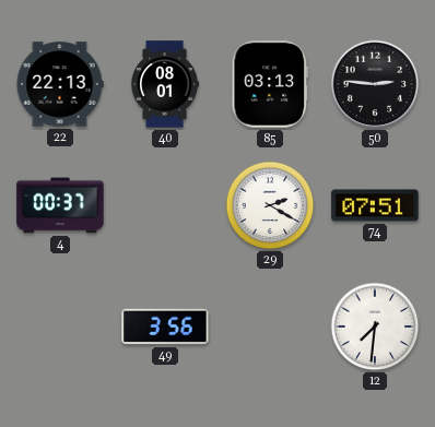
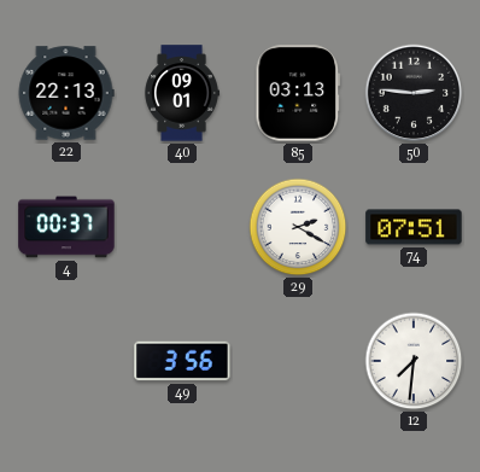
40: 08:01 -> 09:01
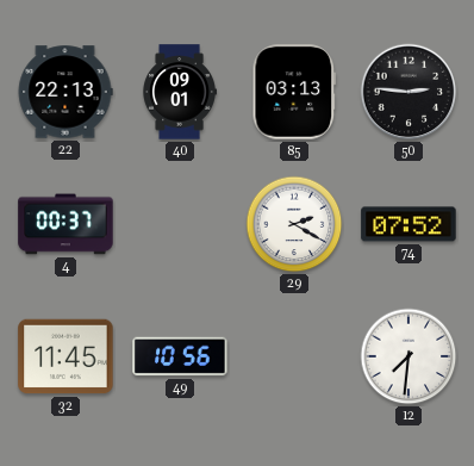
74: 07:51 -> 07:52
32: none -> 11:45
49: 3:56 -> 10:56
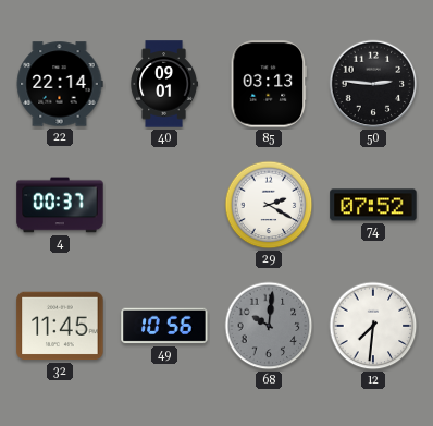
22: 22:13 -> 22:14
68: none -> 10:01
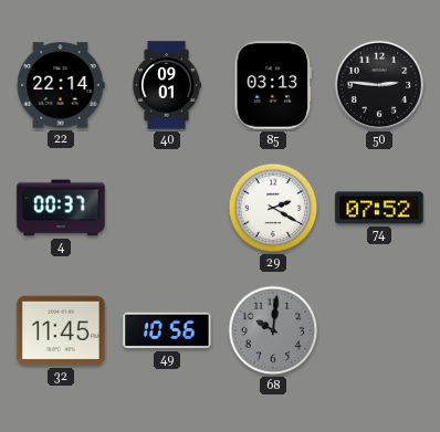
12: 7:31 -> none
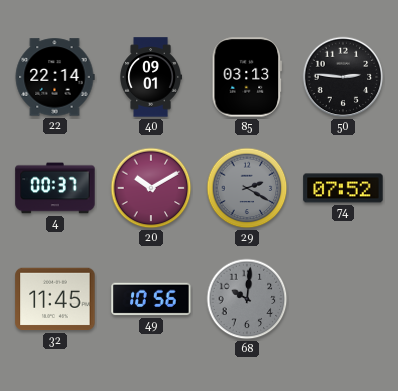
20: none -> 10:10
29 dial: white -> grey
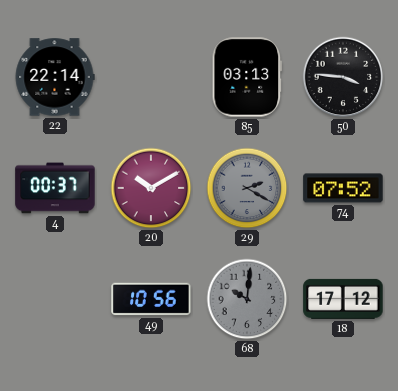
40: 09:01 -> none
50: 2:46 -> 3:46
32: 11:45 -> none
18: none -> 17:12
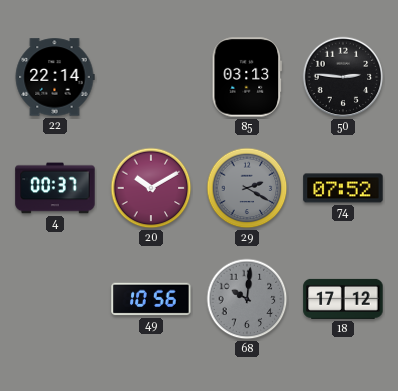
50: 3:46 -> 2:46
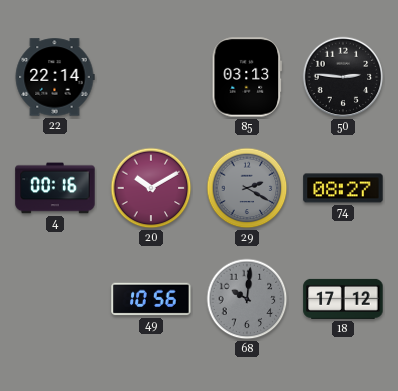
4: 00:37 -> 00:16
74: 07:52 -> 08:27
